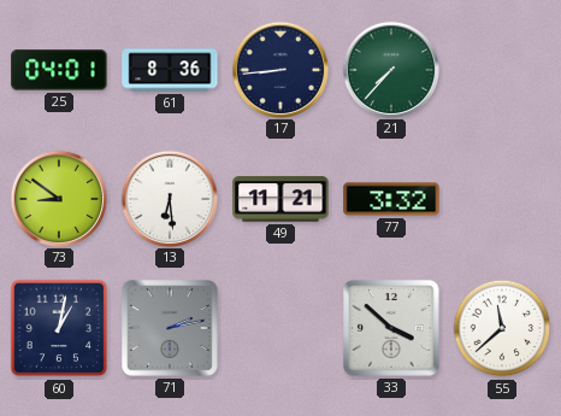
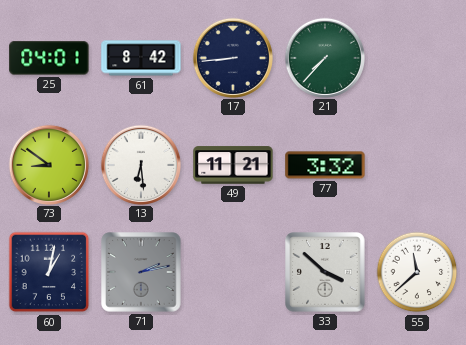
61: 8:36 -> 8:42
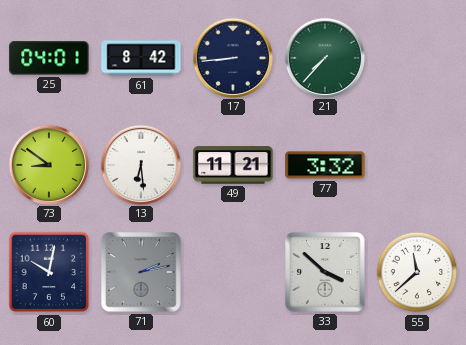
60: 1:02 -> 10:02
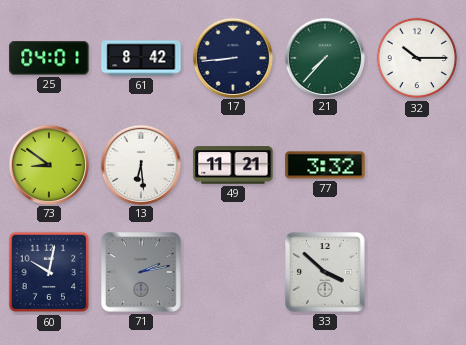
32: none -> 10:15
55: 11:38 -> none
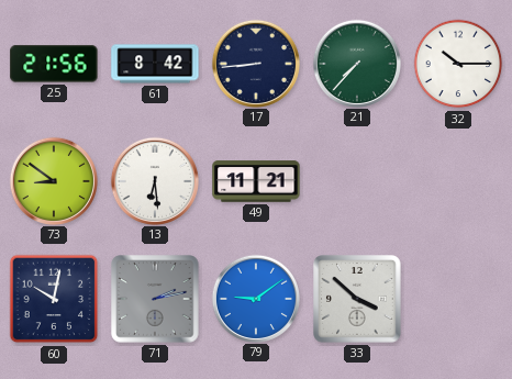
25: 04:01 -> 21:56
77: 3:32 -> none
79: none -> 9:09
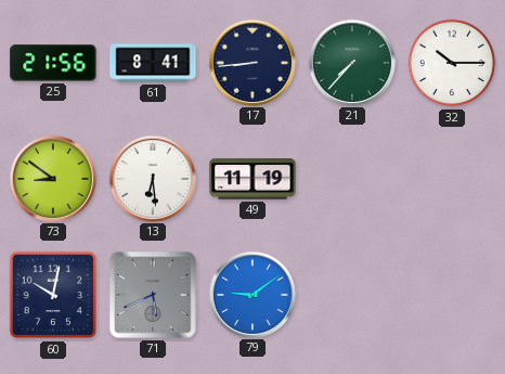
61: 8:42 -> 8:41
49: 11:21 -> 11:19
71: 2:13 -> 5:41
33: 3:52 -> none
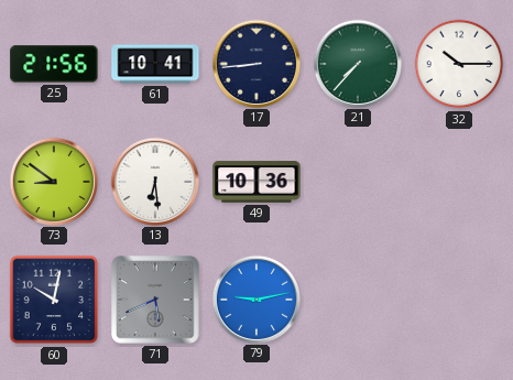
61: 8:41 -> 10:41
49: 11:19 -> 10:36
79: 9:09 -> 9:13
